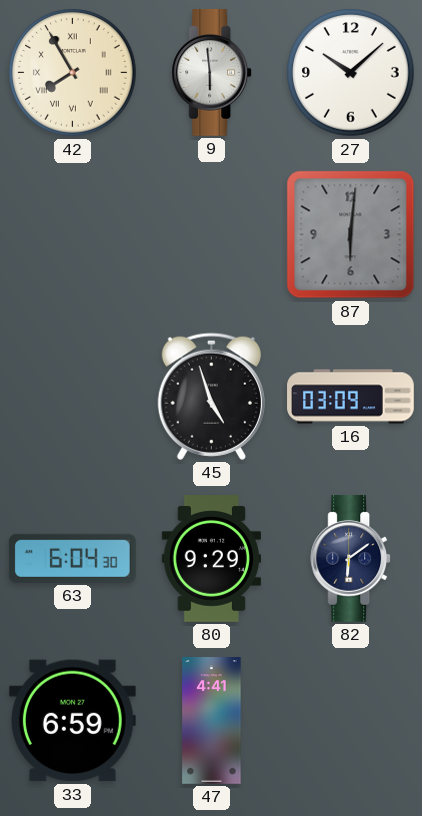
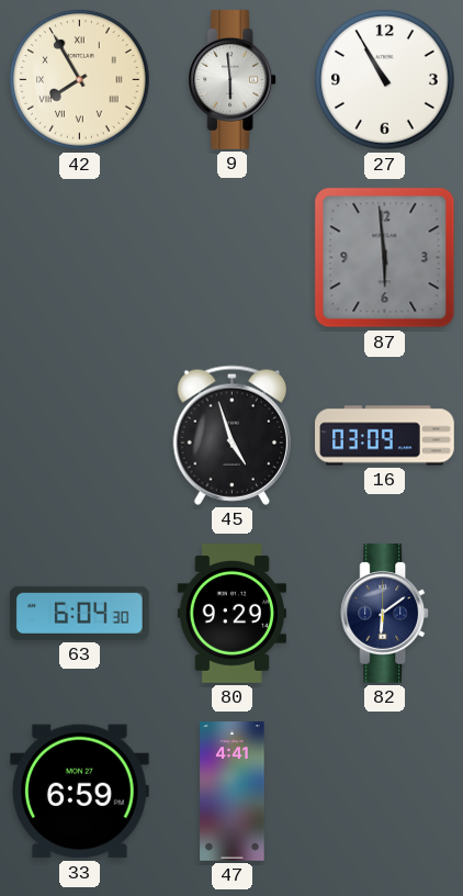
27: 10:08 -> 10:55
87: 6:01 -> 5:59
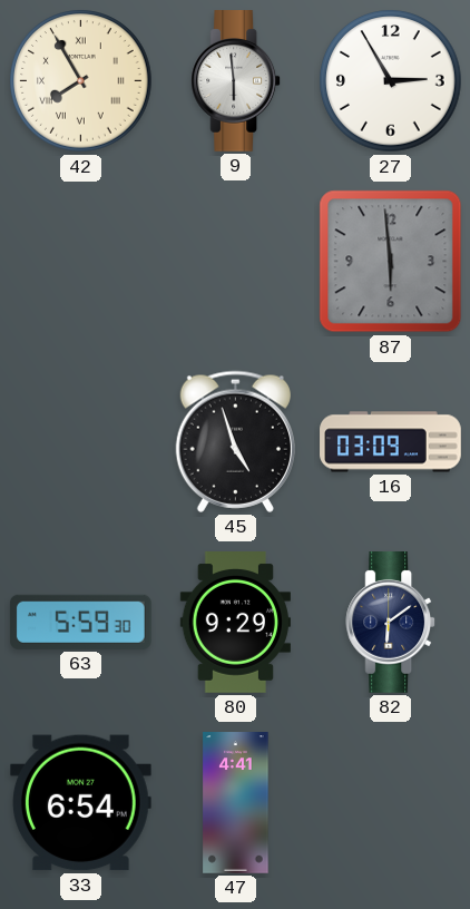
27: 10:55 -> 2:55
63: 6:04 -> 5:59
33: 6:59 -> 6:54
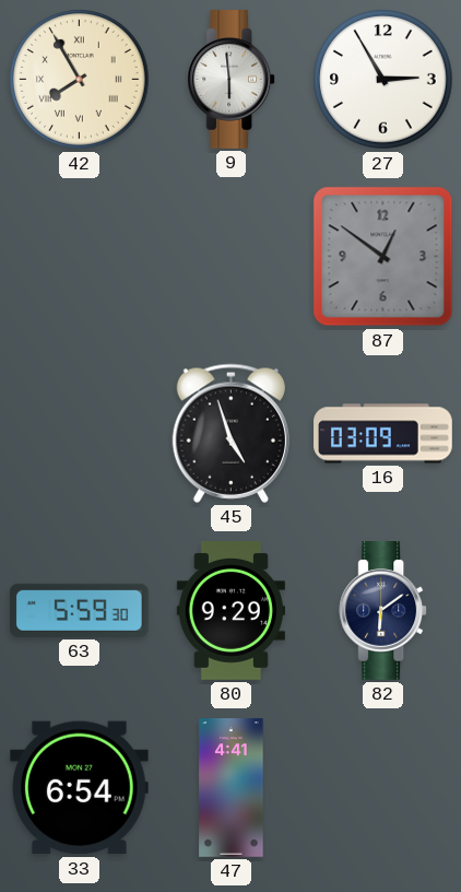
87: 5:59 -> 12:51
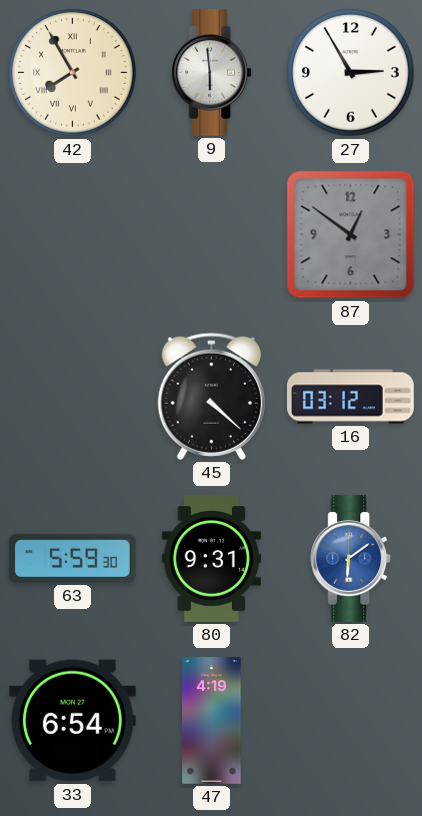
45: 4:57 -> 4:22
16: 03:09 -> 03:12
80: 9:29 -> 9:31
82 dial: navy -> blue
47: 4:41 -> 4:19
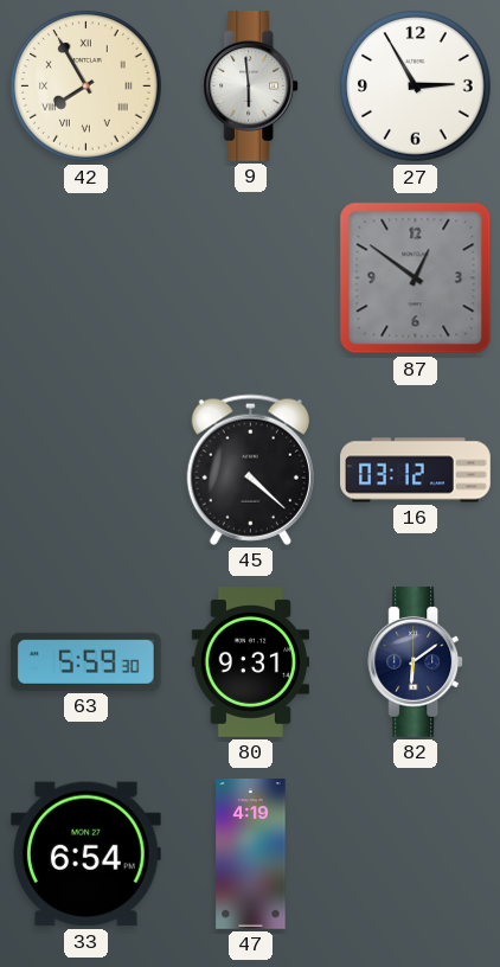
82 dial: blue -> navy
